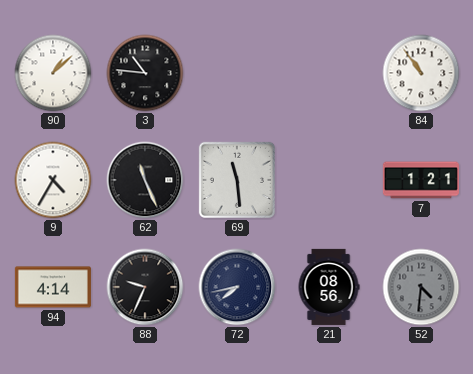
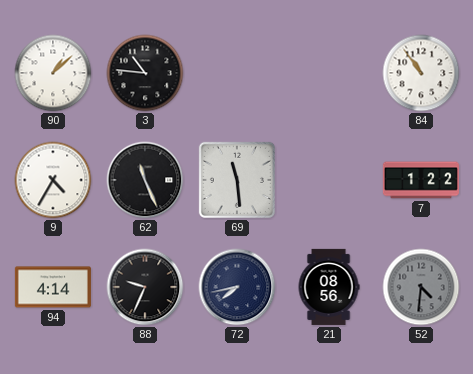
7: 1:21 -> 1:22
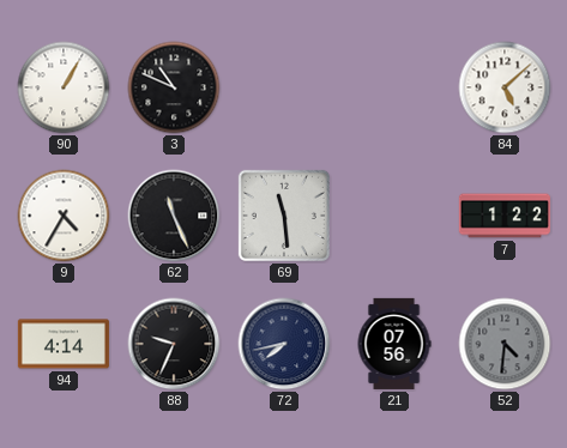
90: 1:08 -> 1:05
3: 10:46 -> 10:49
84: 10:54 -> 5:08
21: 08:56 -> 07:56
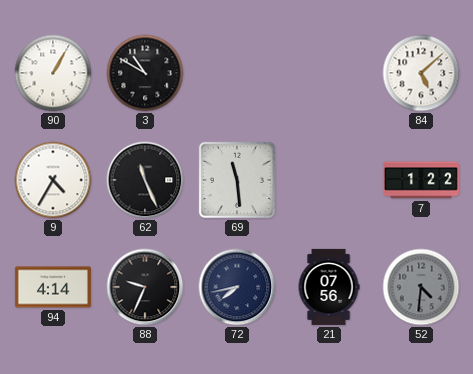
3: 10:49 -> 10:50
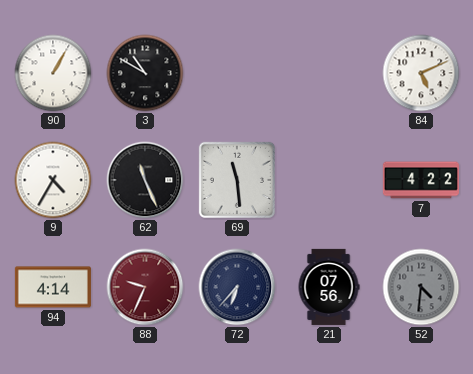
84: 5:08 -> 5:11
7: 1:22 -> 4:22
88 dial: black -> burgundy
72: 7:43 -> 6:37
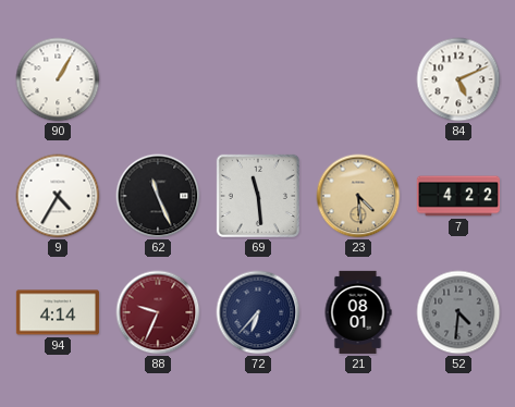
3: 10:50 -> none
23: none -> 4:29
21: 07:56 -> 08:01
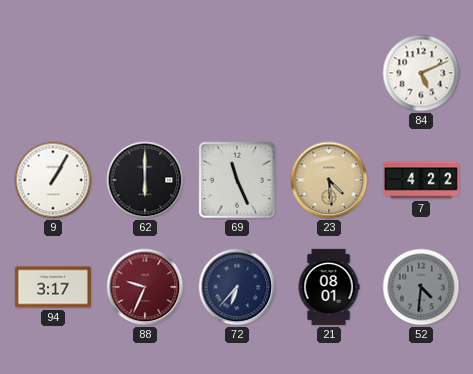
90: 1:05 -> none
9: 4:35 -> 1:05
62: 11:26 -> 6:00
69: 11:29 -> 11:26
94: 4:14 -> 3:17
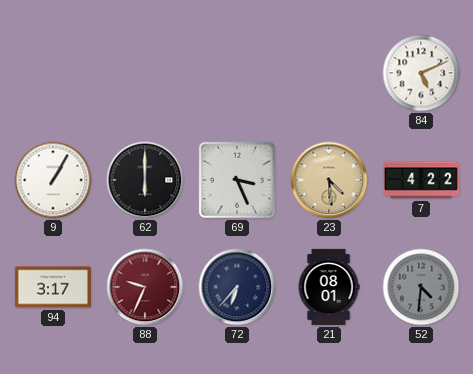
69: 11:26 -> 3:26
